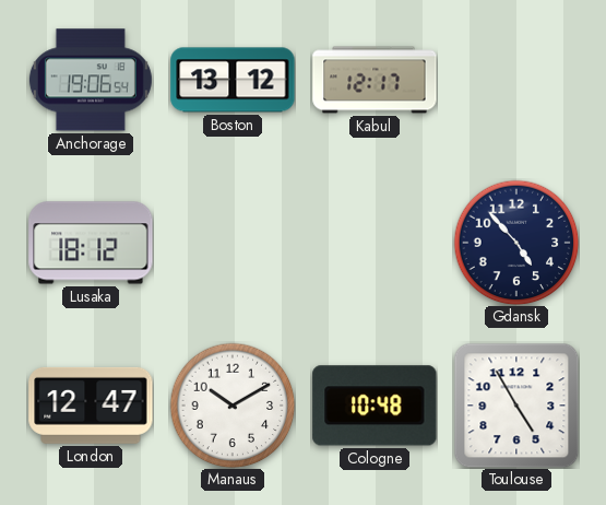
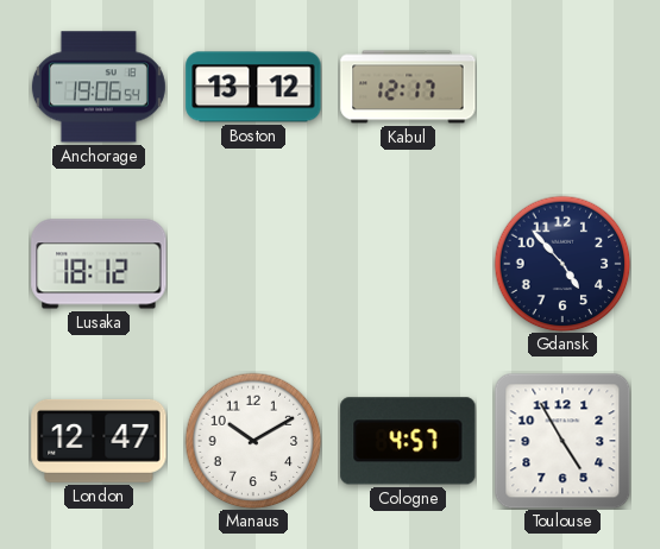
Cologne: 10:48 -> 4:57
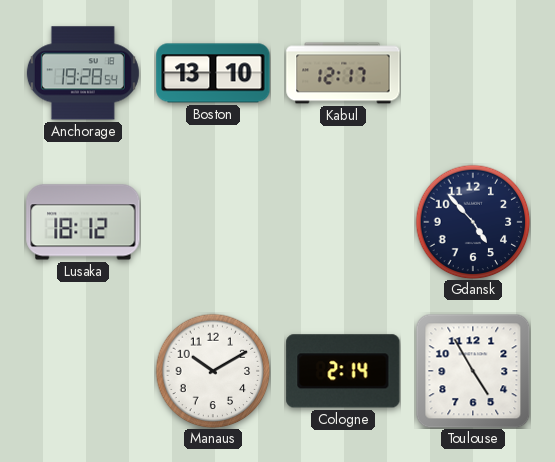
Anchorage: 19:06 -> 19:28
Boston: 13:12 -> 13:10
London: 12:47 -> none
Cologne: 4:57 -> 2:14
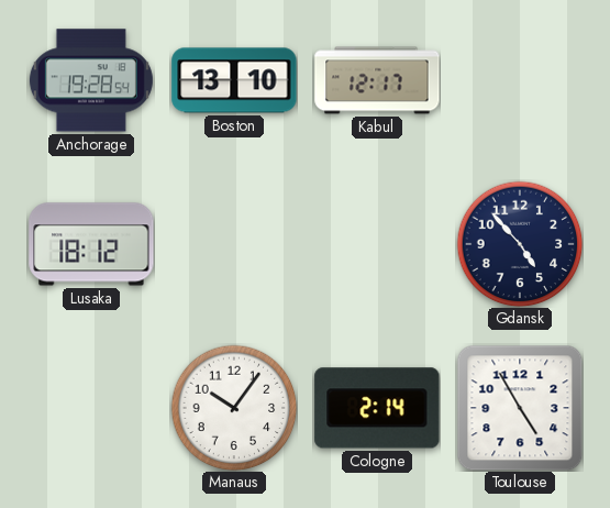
Manaus: 10:10 -> 10:06
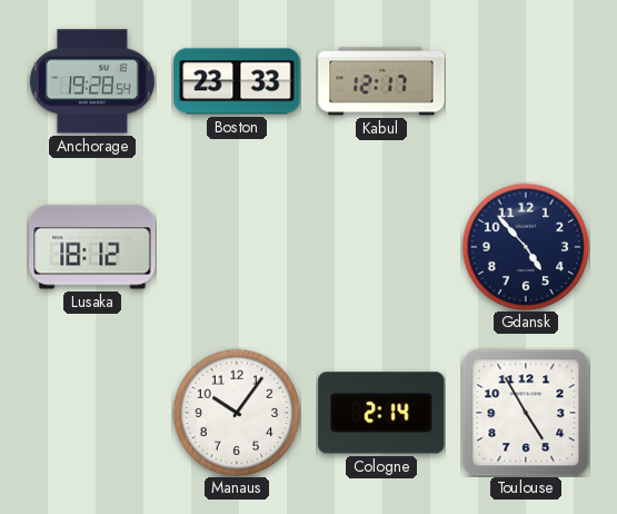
Boston: 13:10 -> 23:33
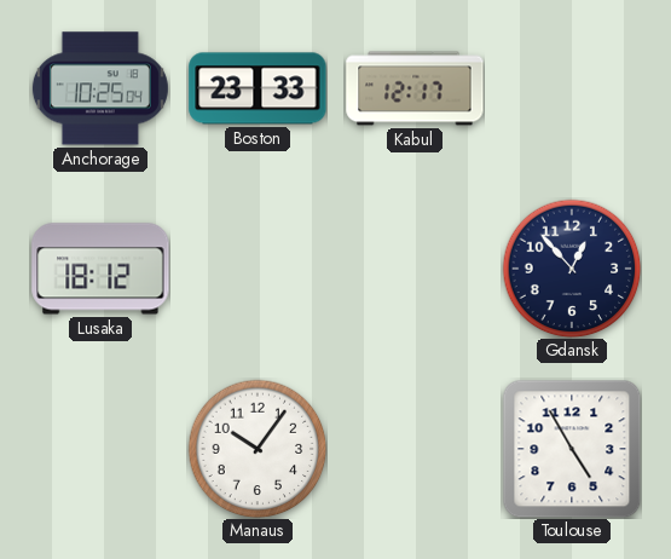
Anchorage: 19:28 -> 10:25
Gdansk: 4:53 -> 12:53
Cologne: 2:14 -> none
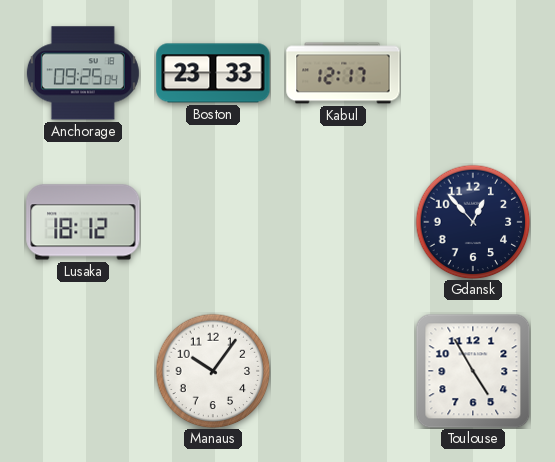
Anchorage: 10:25 -> 09:25
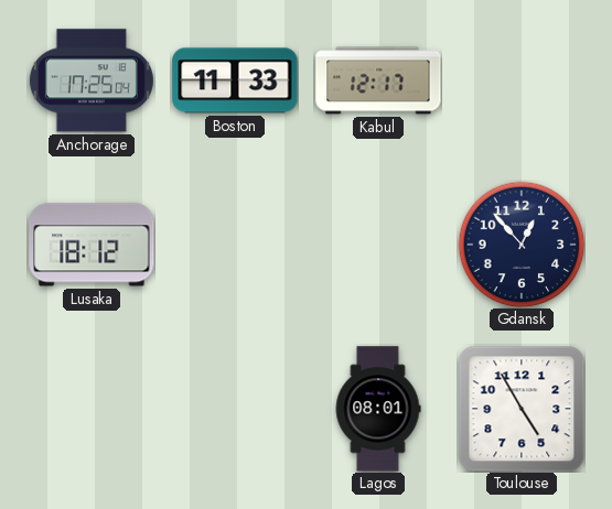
Anchorage: 09:25 -> 17:25
Boston: 23:33 -> 11:33
Manaus: 10:06 -> none
Lagos: none -> 08:01
